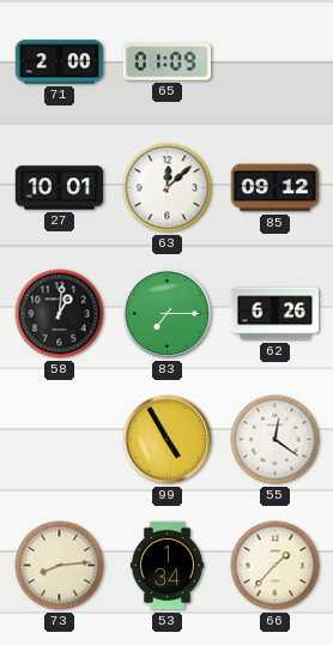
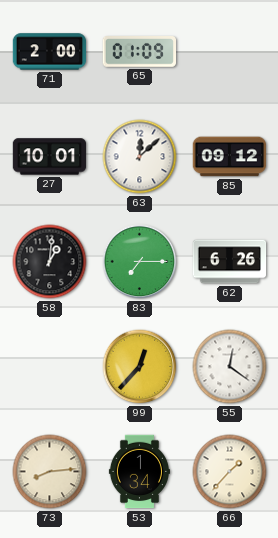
99: 4:55 -> 12:37
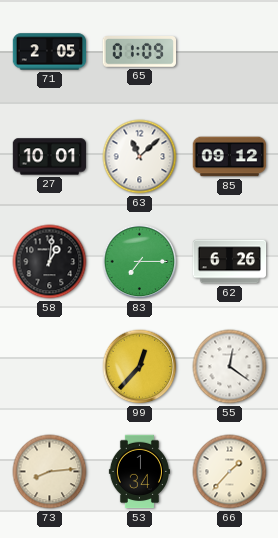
71: 2:00 -> 2:05
63: 12:08 -> 11:08
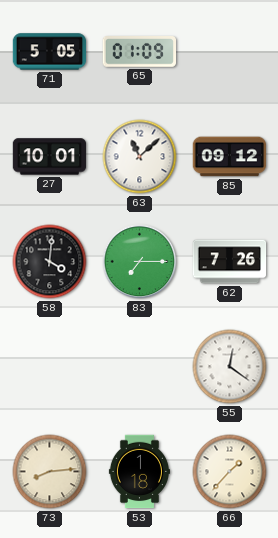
71: 2:05 -> 5:05
58: 1:01 -> 4:01
62: 6:26 -> 7:26
99: 12:37 -> none
53: 1:34 -> 1:18
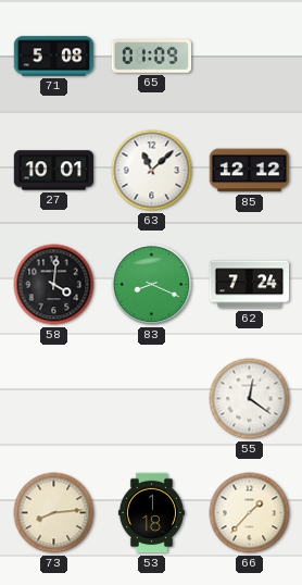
71: 5:05 -> 5:08
85: 09:12 -> 12:12
83: 7:15 -> 8:19
62: 7:26 -> 7:24
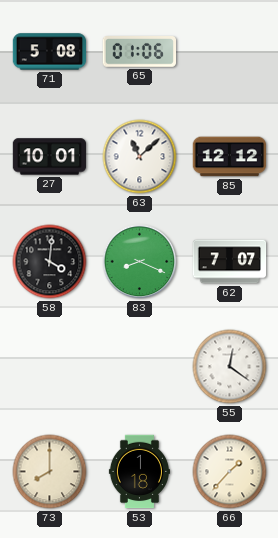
65: 01:09 -> 01:06
62: 7:24 -> 7:07
73: 8:14 -> 8:00
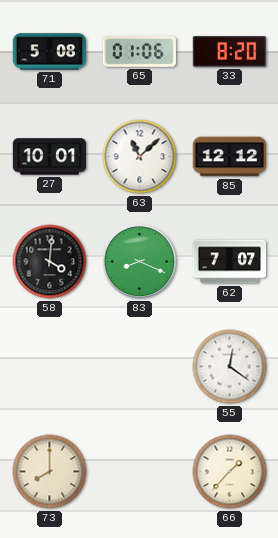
33: none -> 8:20
53: 1:18 -> none
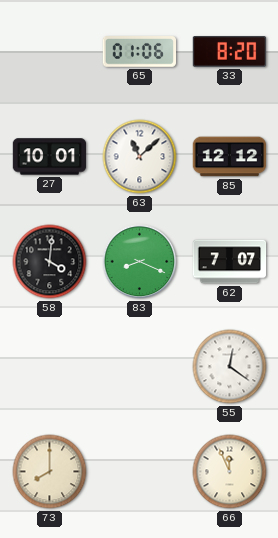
71: 5:08 -> none
66: 1:37 -> 11:56
